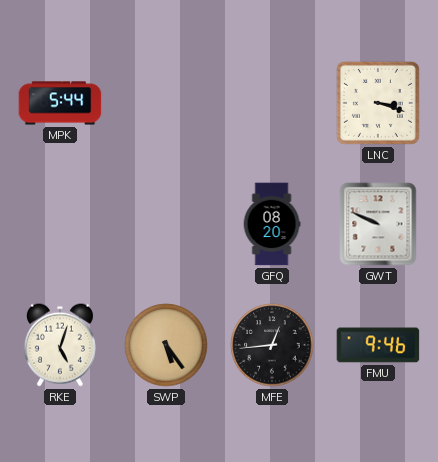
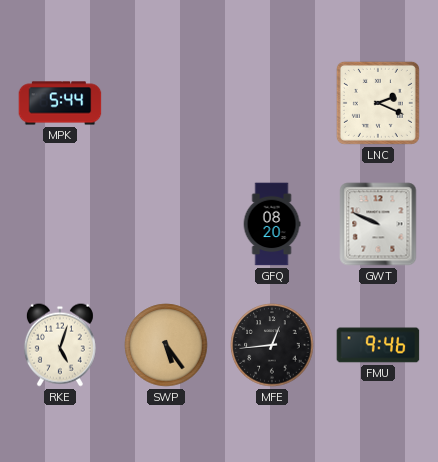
LNC: 3:18 -> 2:19
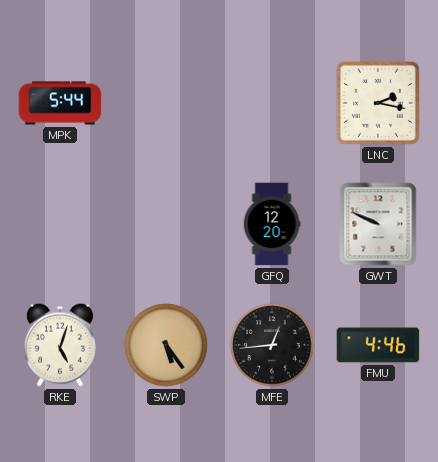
LNC: 2:19 -> 2:17
GFQ: 08:20 -> 12:20
FMU: 9:46 -> 4:46
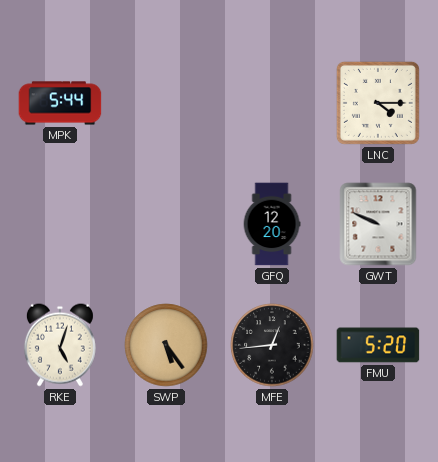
LNC: 2:17 -> 4:15
FMU: 4:46 -> 5:20
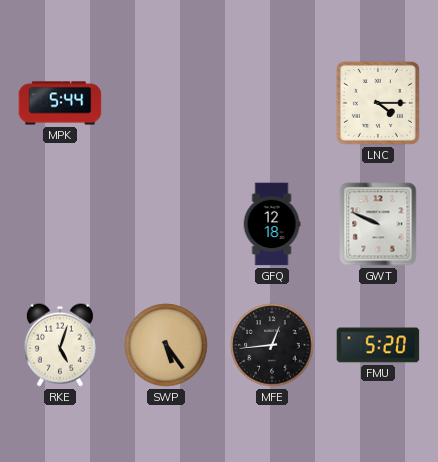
GFQ: 12:20 -> 12:18
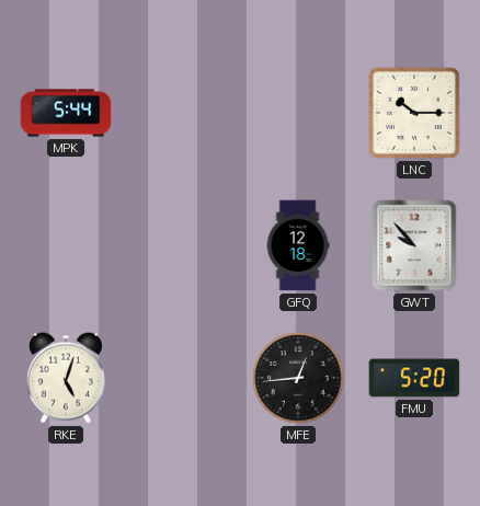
LNC: 4:15 -> 10:15
GWT: 9:49 -> 9:53
SWP: 5:24 -> none
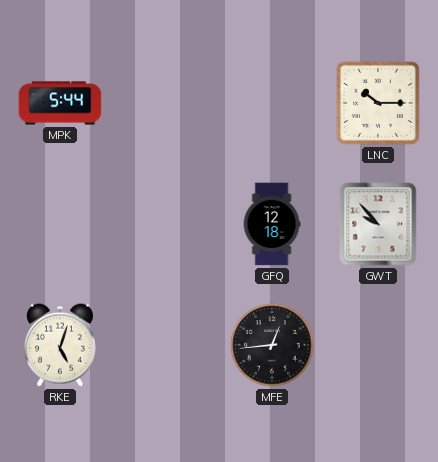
FMU: 5:20 -> none
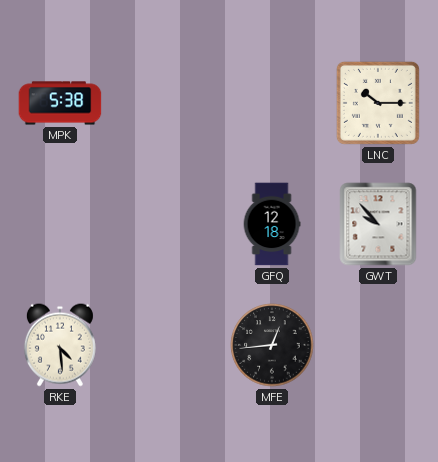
MPK: 5:44 -> 5:38
RKE: 5:03 -> 4:29
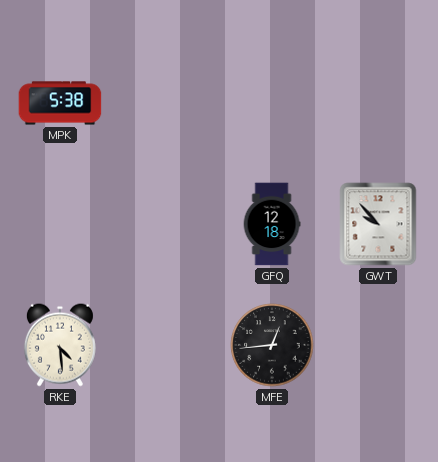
LNC: 10:15 -> none
